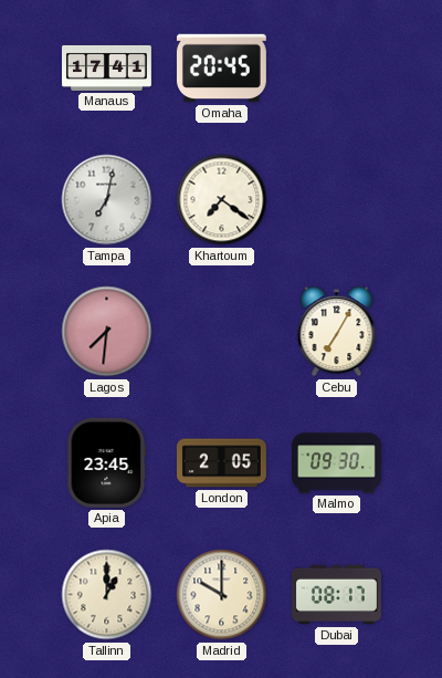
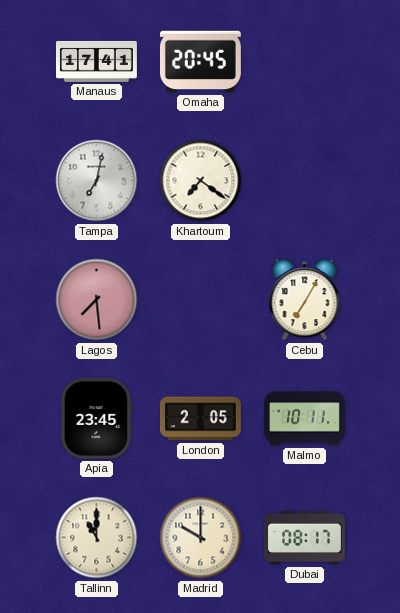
Lagos: 7:31 -> 7:29
Malmo: 09:30 -> 10:11
Tallinn: 1:00 -> 11:00
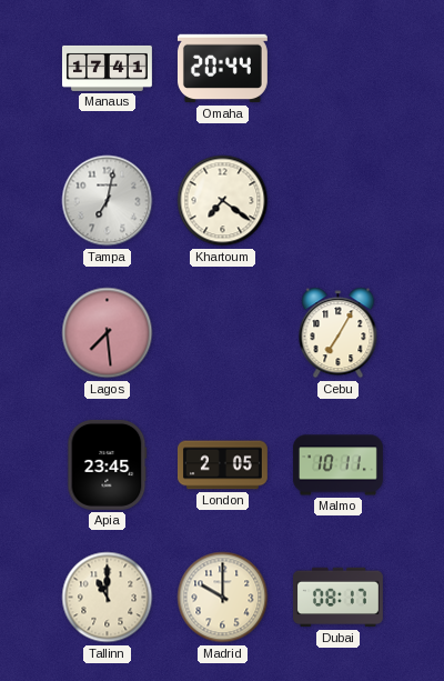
Omaha: 20:45 -> 20:44
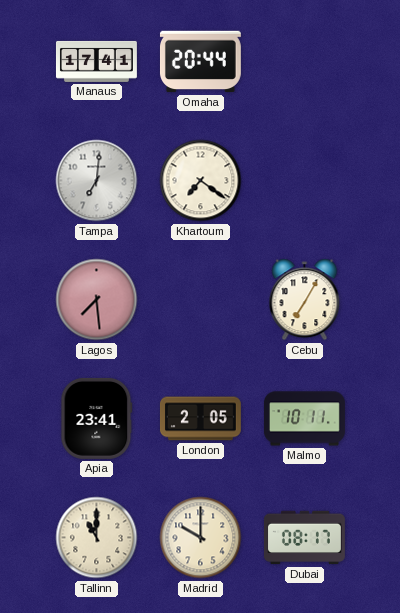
Tampa: 7:02 -> 7:01
Apia: 23:45 -> 23:41
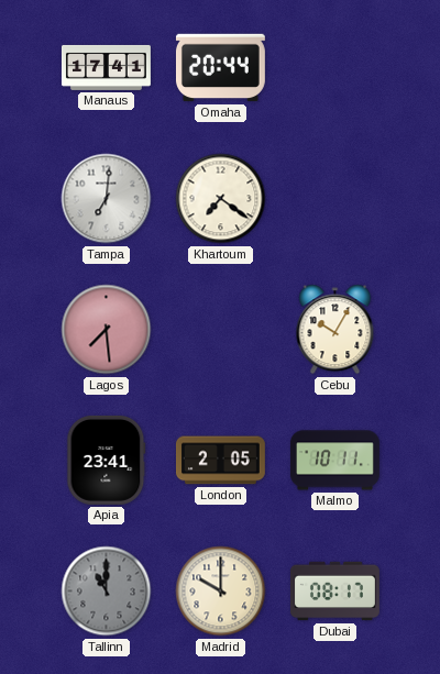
Cebu: 7:05 -> 10:05
Tallinn dial: cream -> grey
